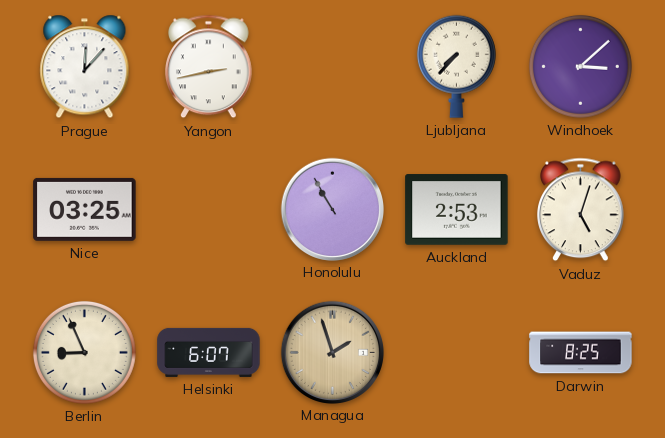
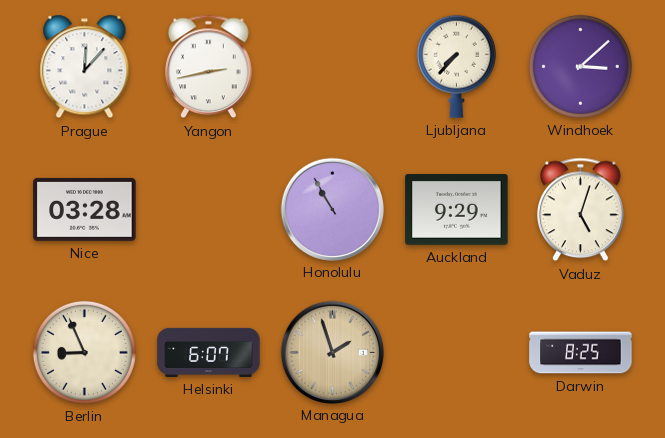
Nice: 03:25 -> 03:28
Auckland: 2:53 -> 9:29
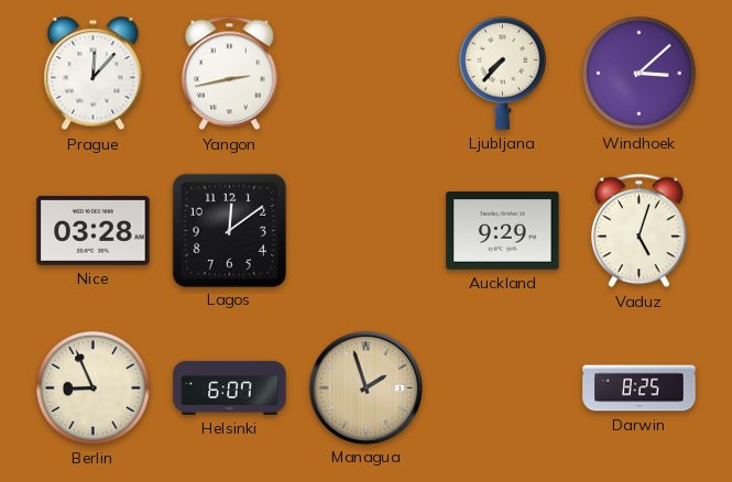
Lagos: none -> 12:09
Honolulu: 10:55 -> none
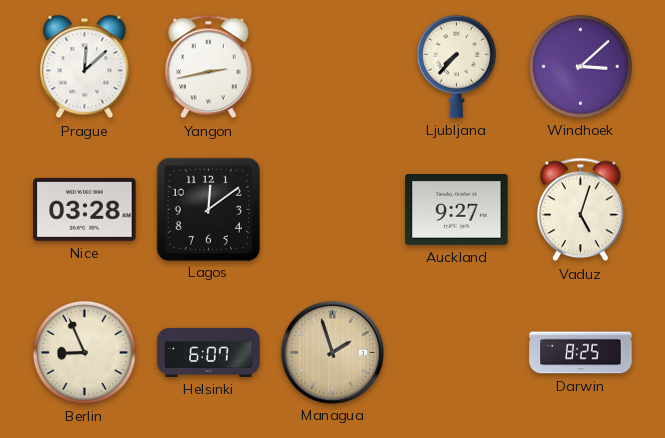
Prague: 12:07 -> 12:08
Auckland: 9:29 -> 9:27
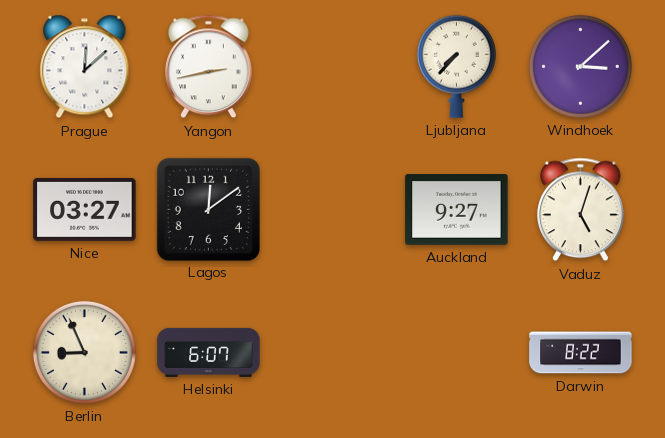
Nice: 03:28 -> 03:27
Managua: 1:57 -> none
Darwin: 8:25 -> 8:22
